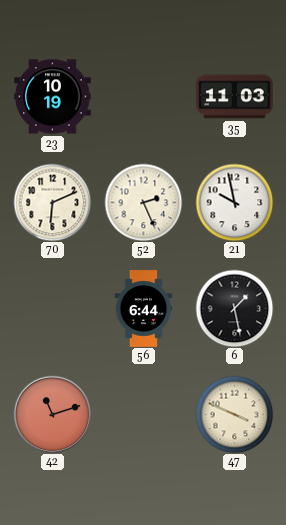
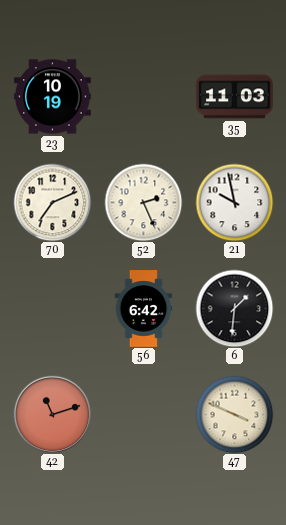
70: 6:11 -> 7:11
56: 6:44 -> 6:42
6: 1:28 -> 1:31
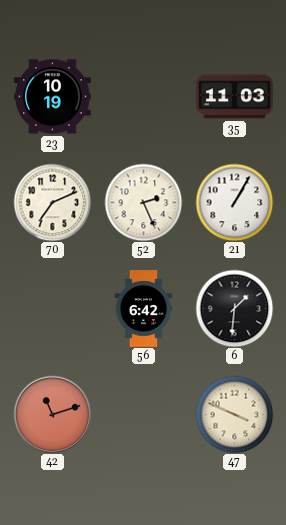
21: 9:58 -> 1:05
